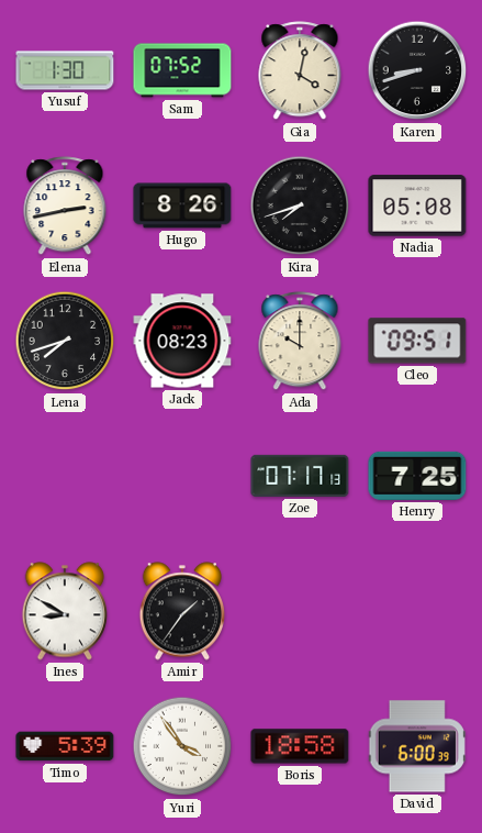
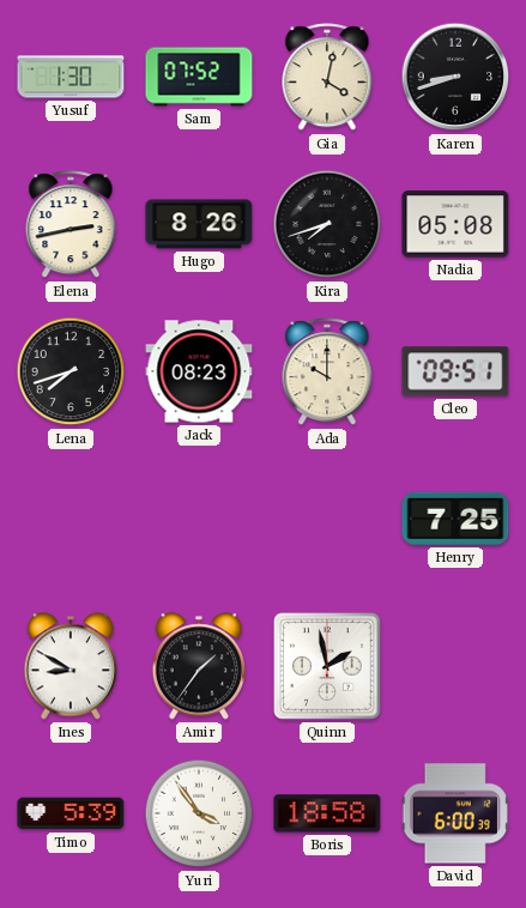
Zoe: 07:17 -> none
Quinn: none -> 1:58
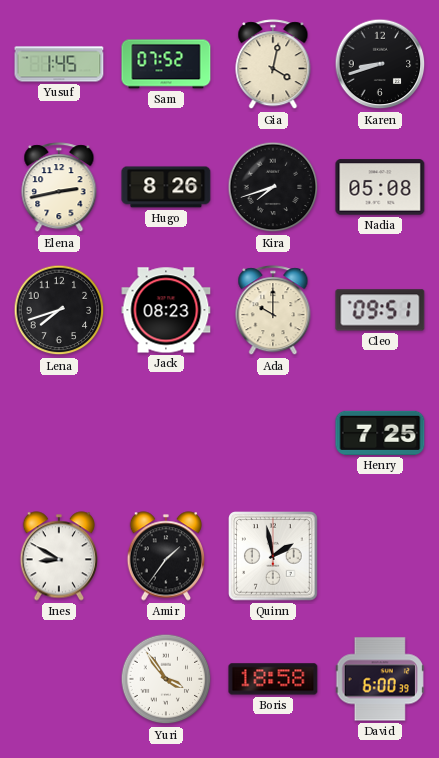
Yusuf: 1:30 -> 1:45
Timo: 5:39 -> none
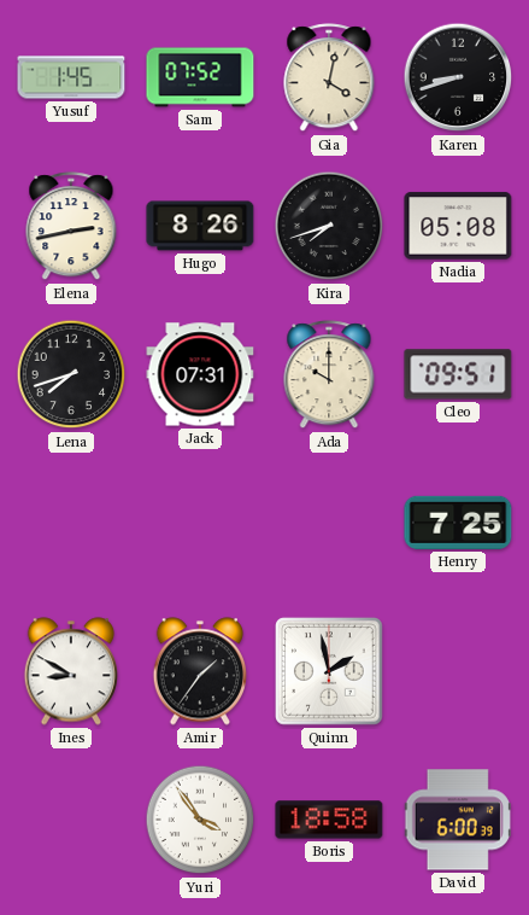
Jack: 08:23 -> 07:31
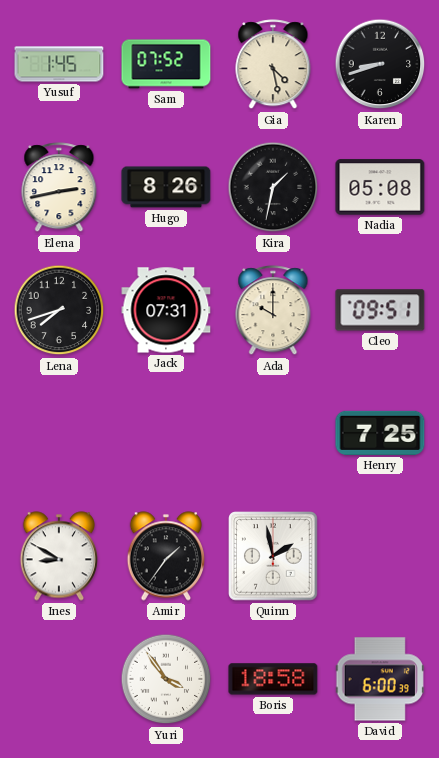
Gia: 4:02 -> 4:28
Kira: 7:42 -> 1:32
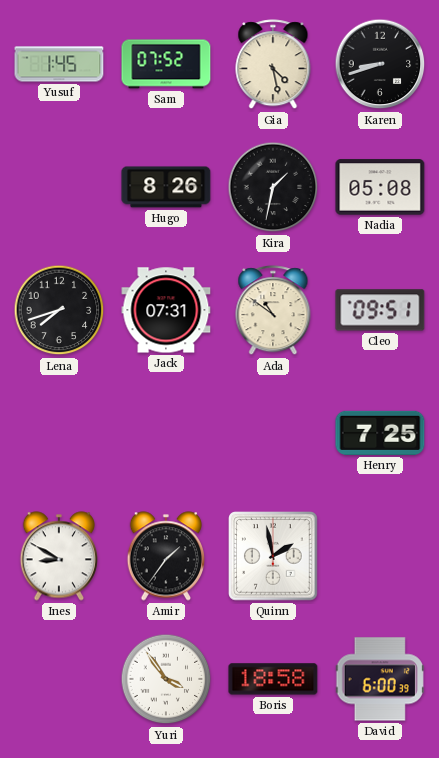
Elena: 2:43 -> none
Ada: 10:00 -> 10:51
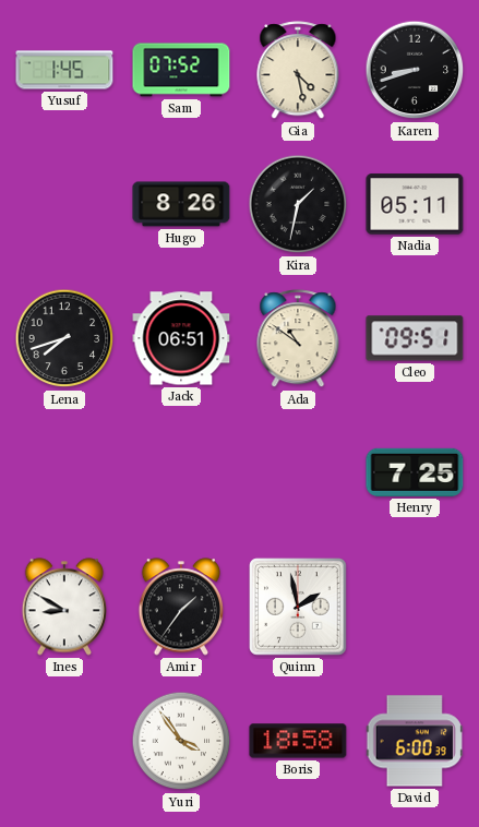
Nadia: 05:08 -> 05:11
Jack: 07:31 -> 06:51
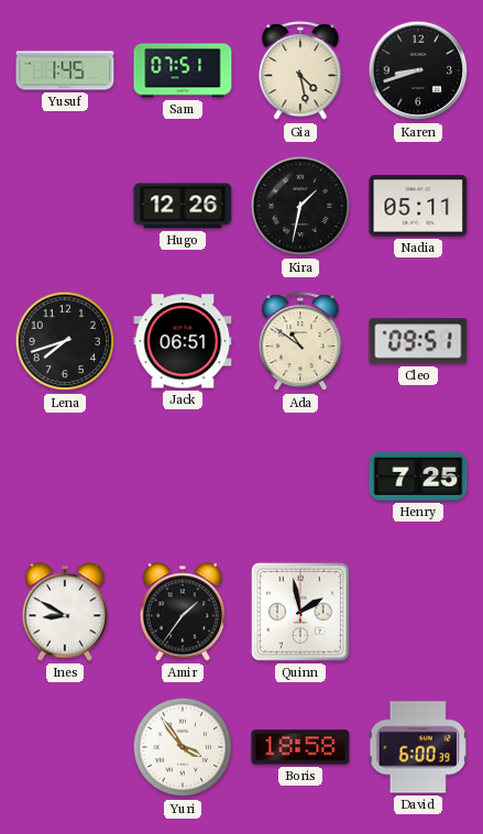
Sam: 07:52 -> 07:51
Hugo: 8:26 -> 12:26
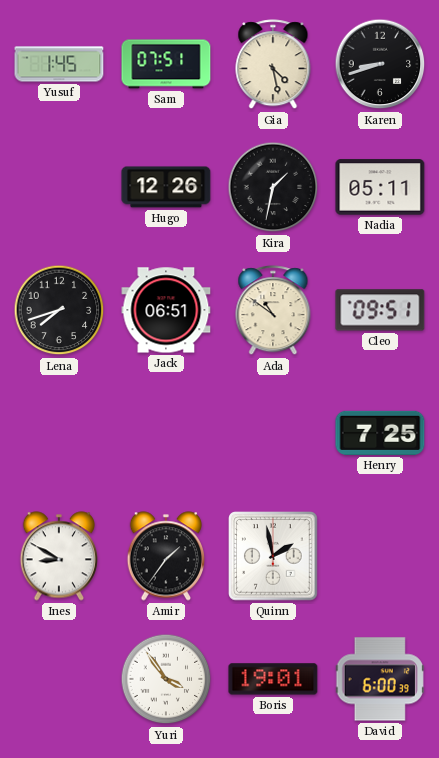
Boris: 18:58 -> 19:01
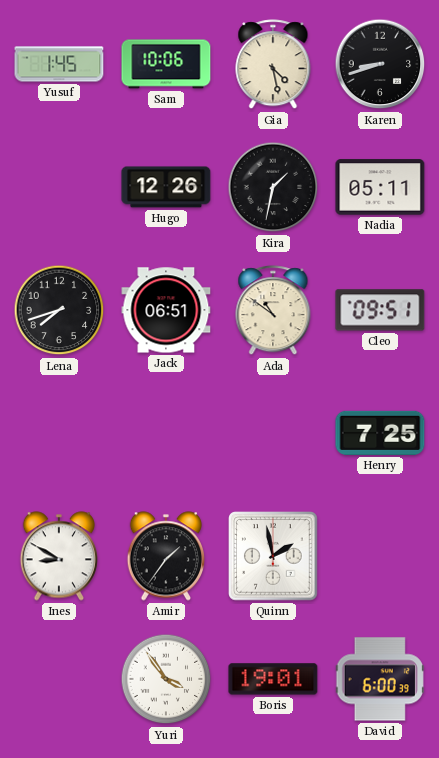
Sam: 07:51 -> 10:06
